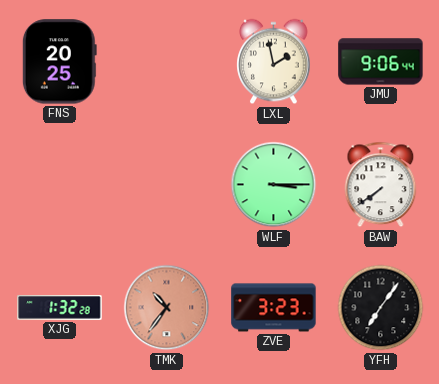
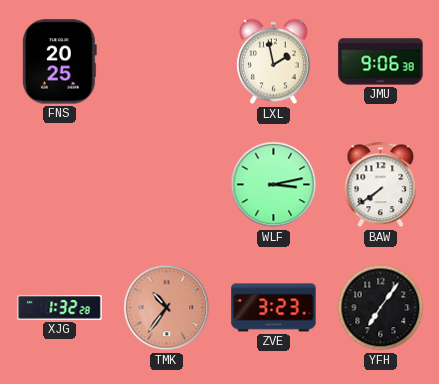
JMU: 9:06:44 -> 9:06:38
WLF: 3:15 -> 3:13
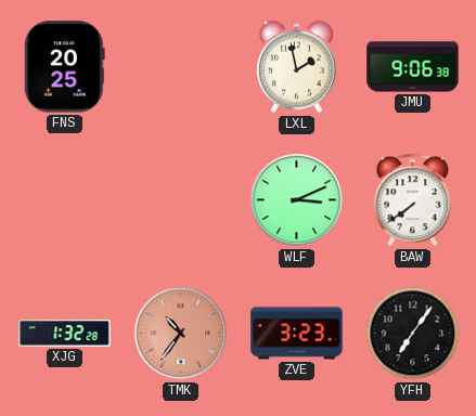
WLF: 3:13 -> 3:11
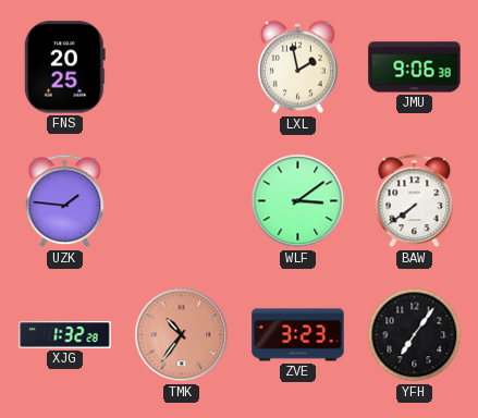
UZK: none -> 1:46
WLF: 3:11 -> 3:09
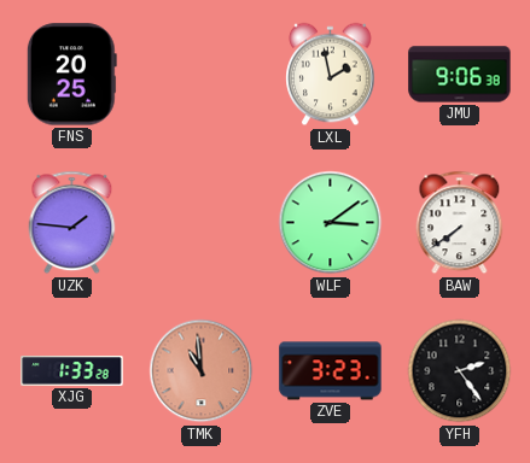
XJG: 1:32 -> 1:33
TMK: 10:36 -> 10:59
YFH: 7:06 -> 2:24
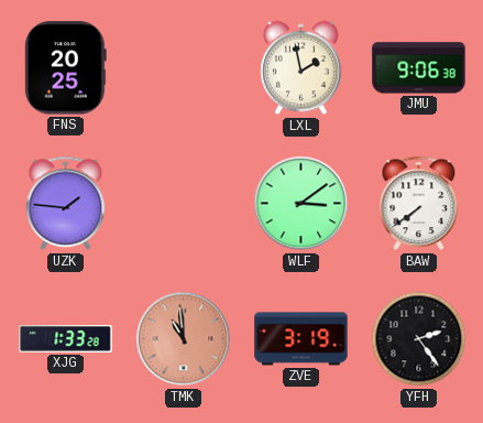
ZVE: 3:23 -> 3:19
